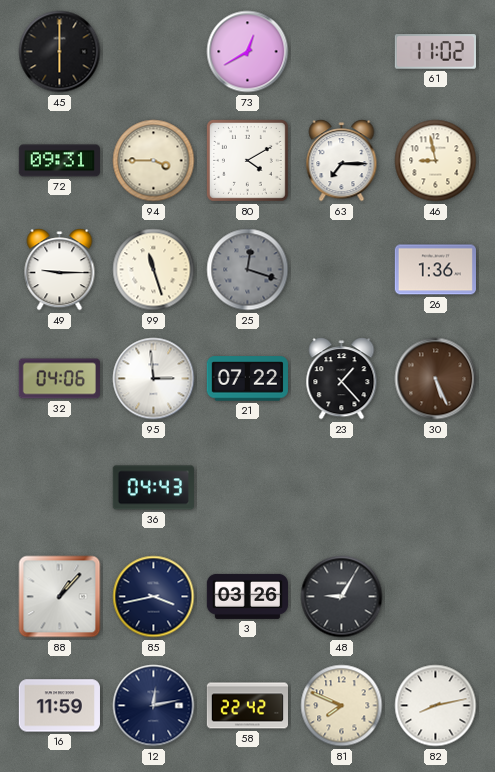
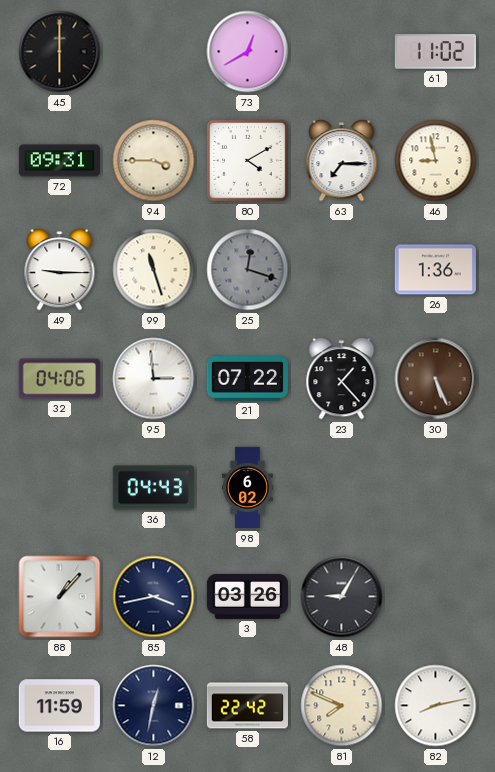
98: none -> 6:02
12: 12:13 -> 12:32
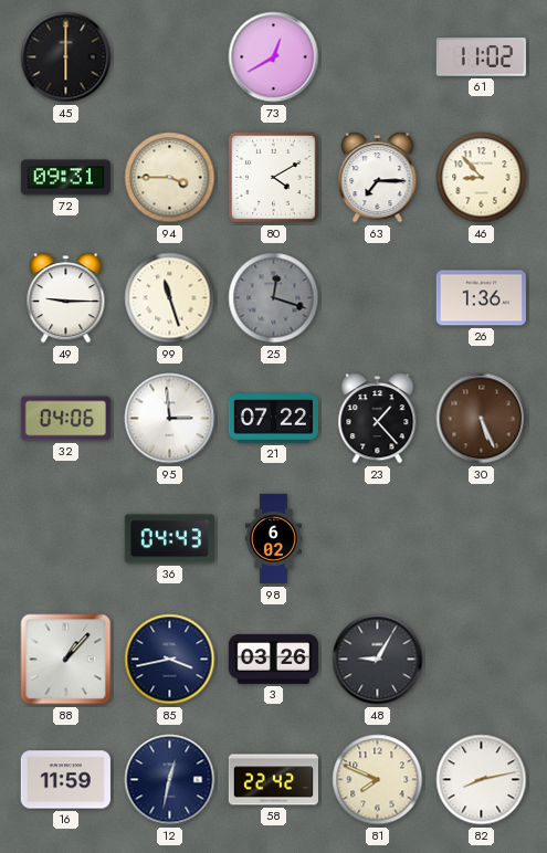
46: 8:58 -> 8:53
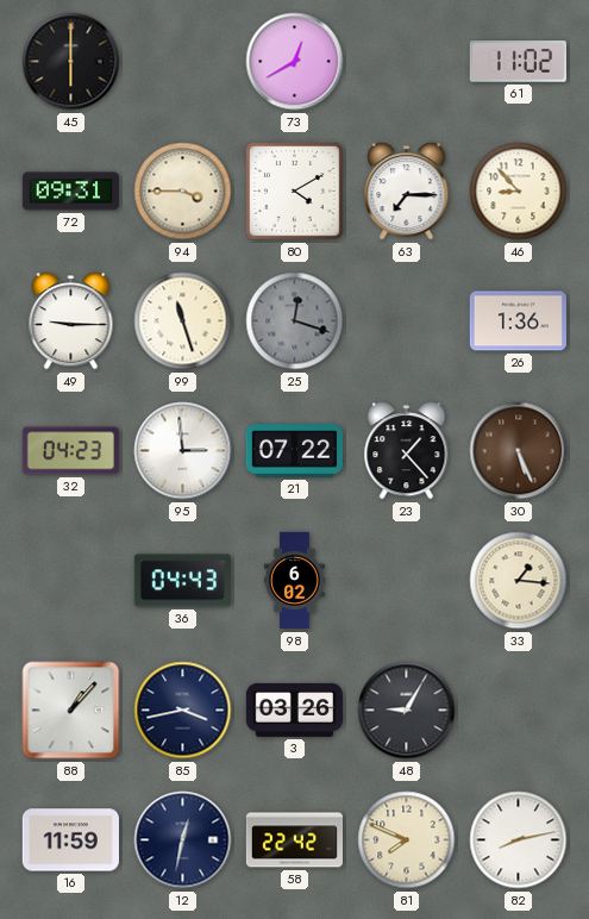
32: 04:06 -> 04:23
33: none -> 1:16
